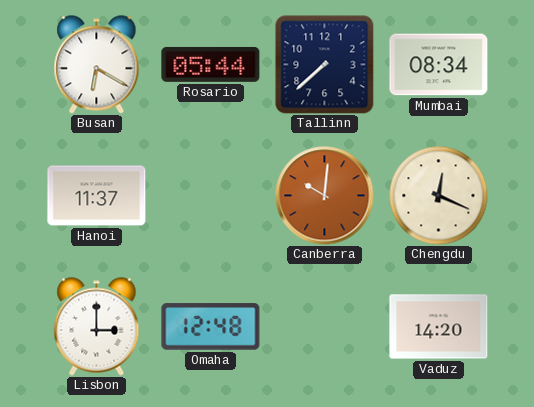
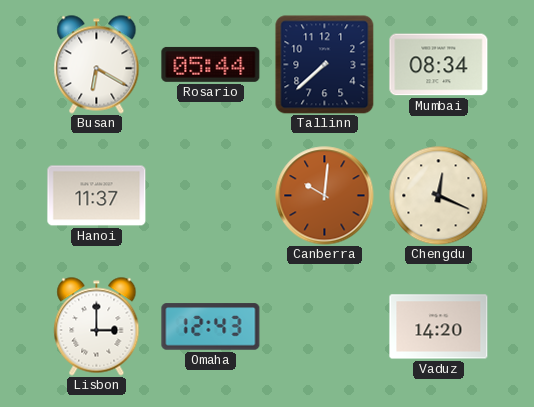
Omaha: 12:48 -> 12:43
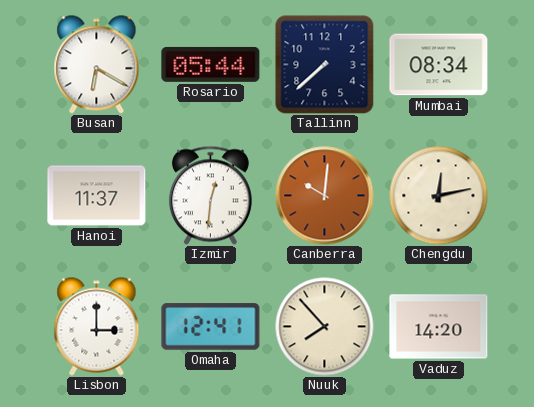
Izmir: none -> 12:31
Chengdu: 12:19 -> 12:13
Omaha: 12:43 -> 12:41
Nuuk: none -> 7:53
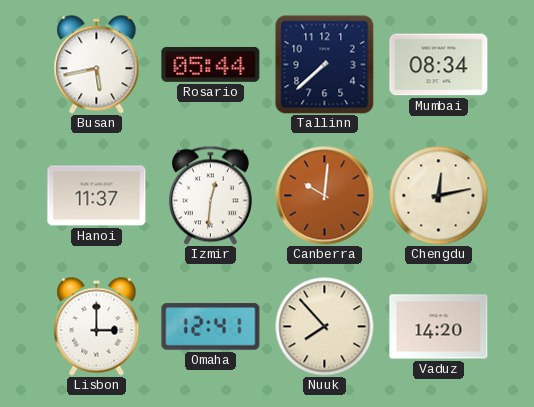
Busan: 6:20 -> 5:43
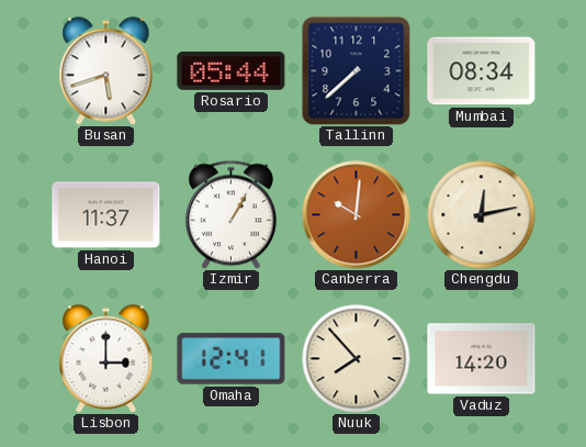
Busan: 5:43 -> 5:42
Izmir: 12:31 -> 1:05
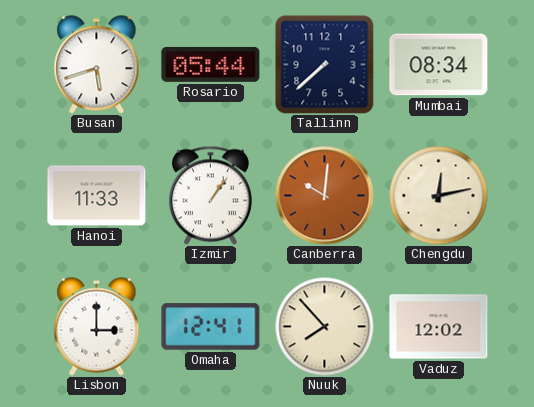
Hanoi: 11:37 -> 11:33
Izmir: 1:05 -> 1:06
Vaduz: 14:20 -> 12:02
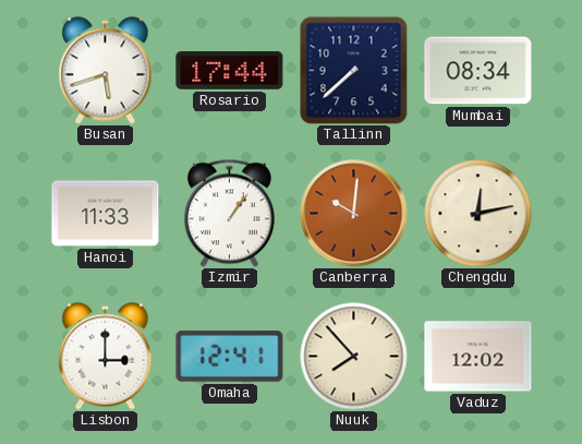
Rosario: 05:44 -> 17:44
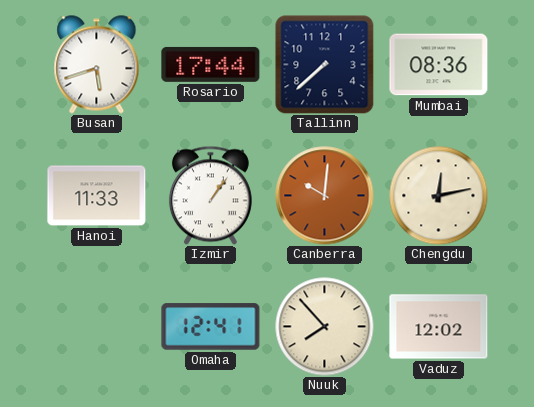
Mumbai: 08:34 -> 08:36
Lisbon: 3:00 -> none
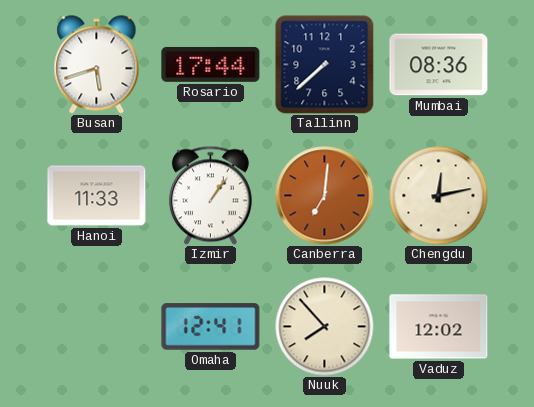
Canberra: 10:01 -> 7:01
